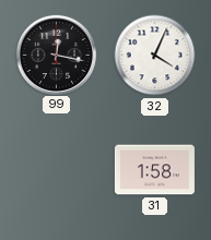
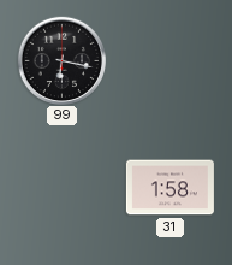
99: 12:17 -> 6:17
32: 4:04 -> none
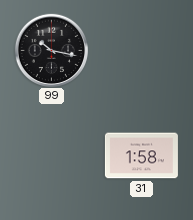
99: 6:17 -> 10:17
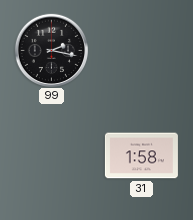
99: 10:17 -> 2:17
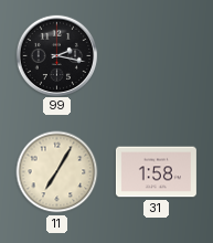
11: none -> 7:05
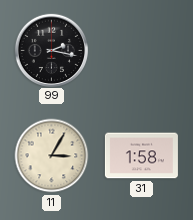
11: 7:05 -> 3:05
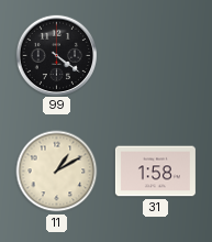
99: 2:17 -> 4:21
11: 3:05 -> 1:10
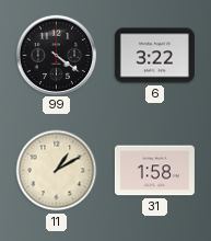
6: none -> 3:22
